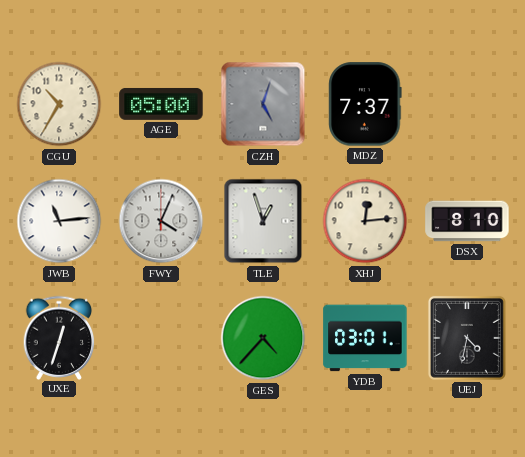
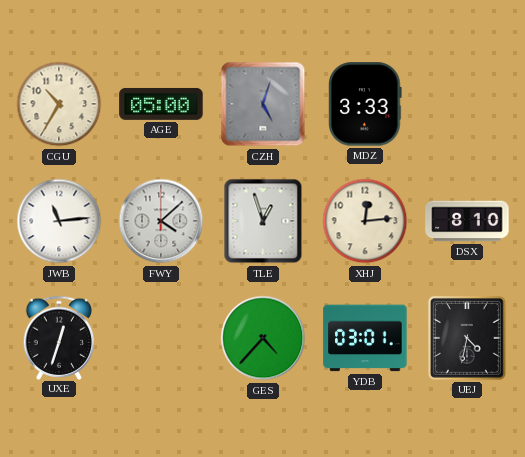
MDZ: 7:37 -> 3:33
FWY: 4:04 -> 4:08
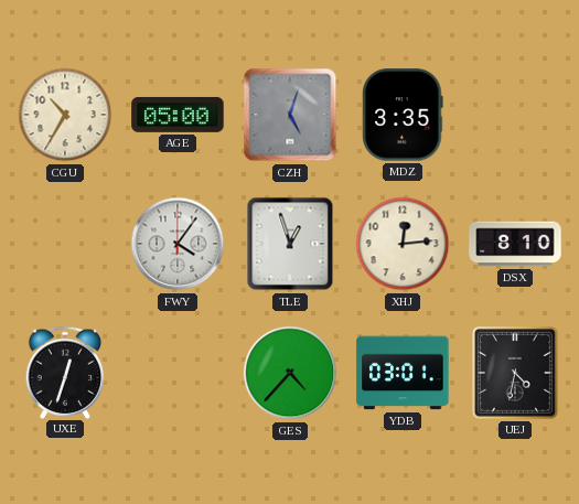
MDZ: 3:33 -> 3:35
JWB: 11:14 -> none
FWY: 4:08 -> 4:06
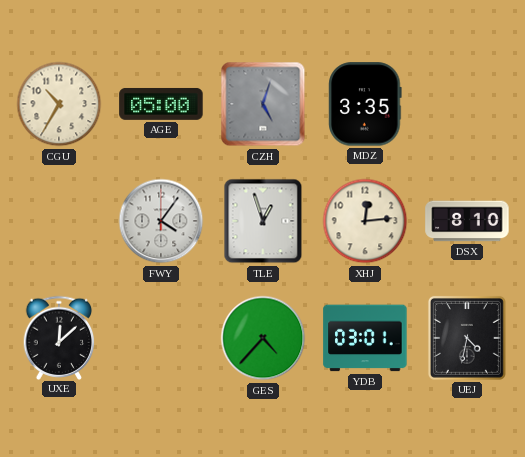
UXE: 12:33 -> 12:08
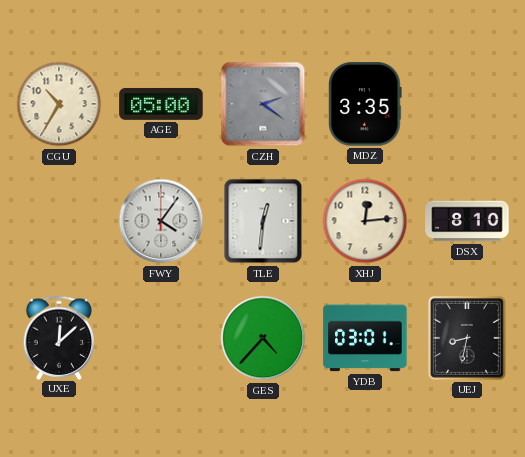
CZH: 5:03 -> 2:21
TLE: 12:57 -> 12:31
UEJ: 4:32 -> 8:32
